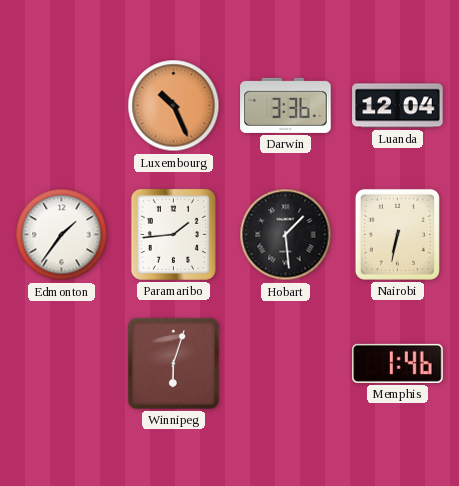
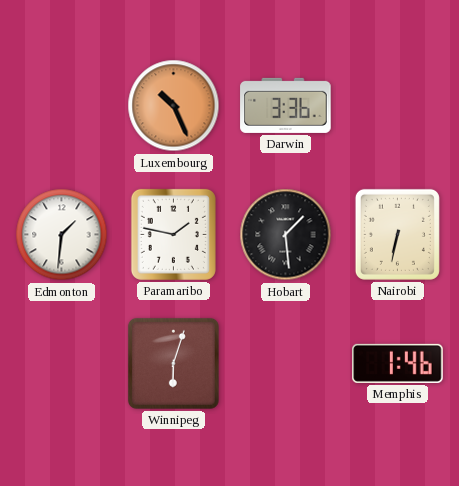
Luanda: 12:04 -> none
Edmonton: 1:36 -> 1:31
Paramaribo: 1:44 -> 1:47
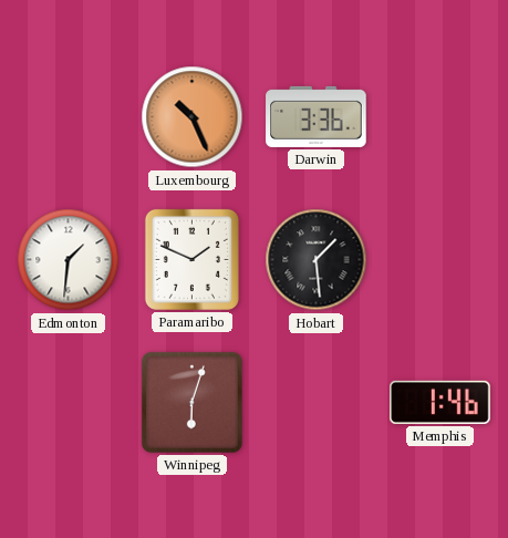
Paramaribo: 1:47 -> 1:49
Nairobi: 6:32 -> none
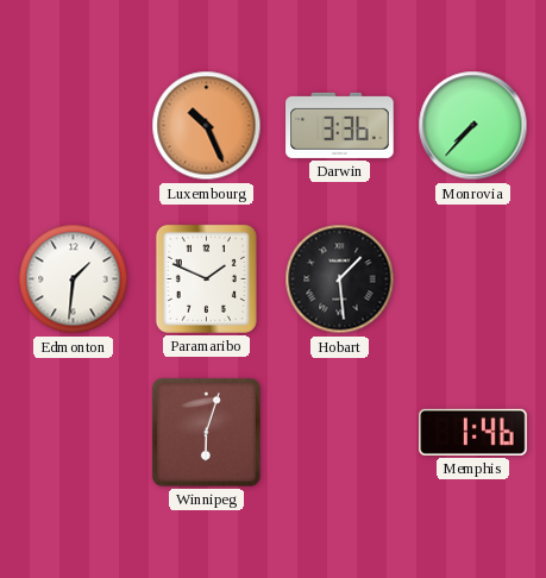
Monrovia: none -> 7:37
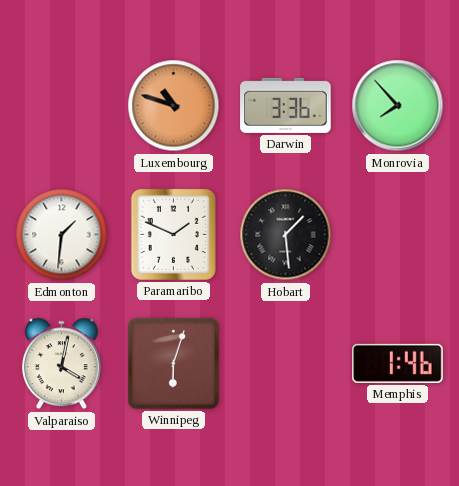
Luxembourg: 10:26 -> 10:48
Monrovia: 7:37 -> 7:53
Valparaiso: none -> 4:02
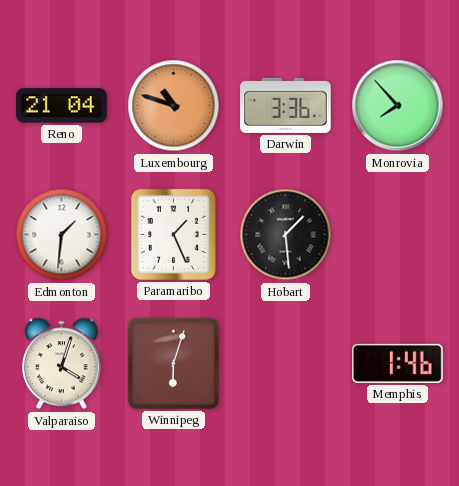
Reno: none -> 21:04
Paramaribo: 1:49 -> 1:26
Valparaiso: 4:02 -> 4:03
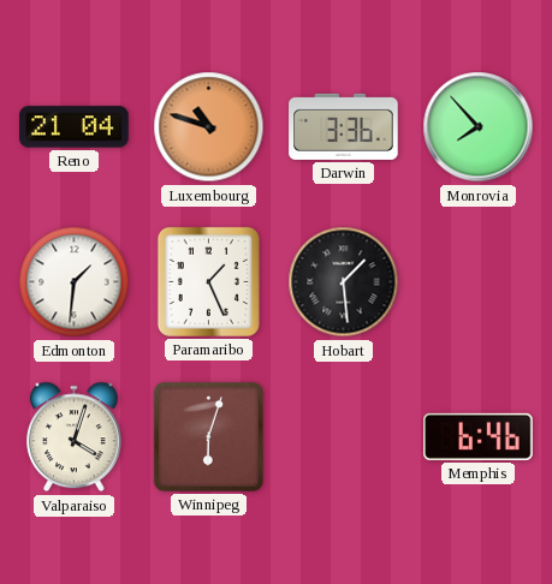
Memphis: 1:46 -> 6:46
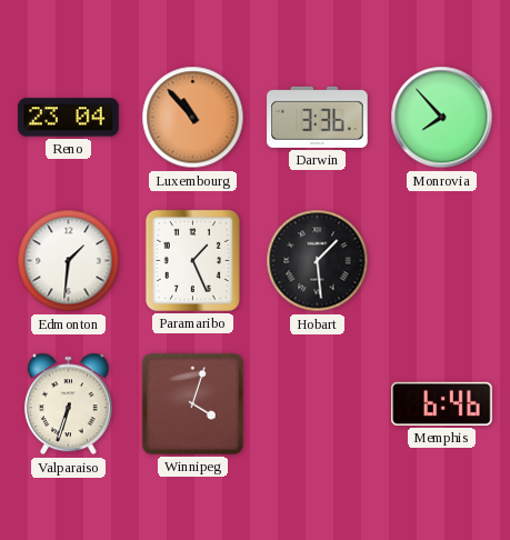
Reno: 21:04 -> 23:04
Luxembourg: 10:48 -> 10:53
Valparaiso: 4:03 -> 6:33
Winnipeg: 6:03 -> 4:03
